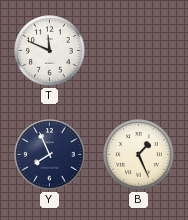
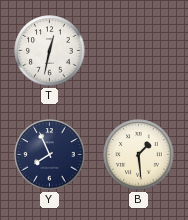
T: 11:49 -> 12:32
B: 1:26 -> 1:29
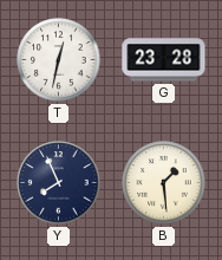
G: none -> 23:28
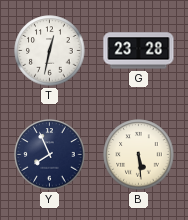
B: 1:29 -> 5:29
